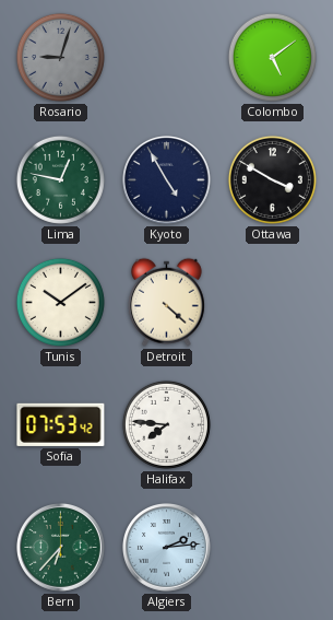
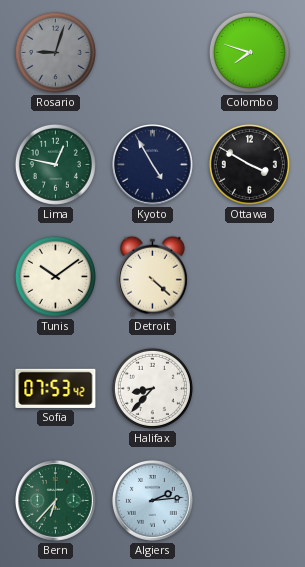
Colombo: 5:09 -> 7:48
Halifax: 7:46 -> 8:37
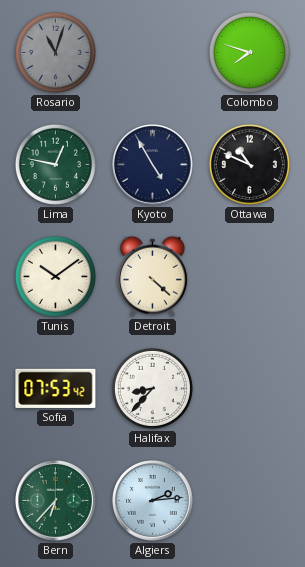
Rosario: 9:03 -> 11:03
Ottawa: 3:50 -> 10:49
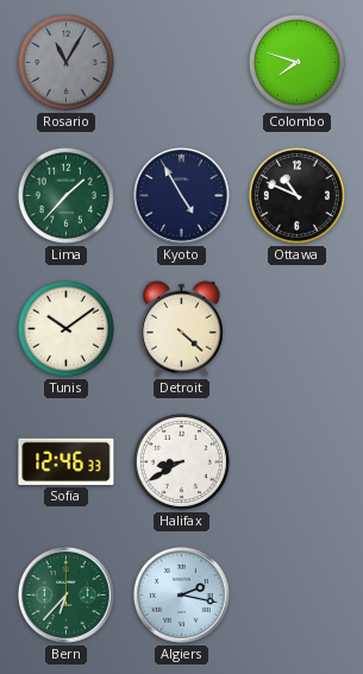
Rosario: 11:03 -> 11:05
Lima: 12:47 -> 1:37
Sofia: 07:53 -> 12:46
Halifax: 8:37 -> 8:40
Algiers: 2:14 -> 2:17
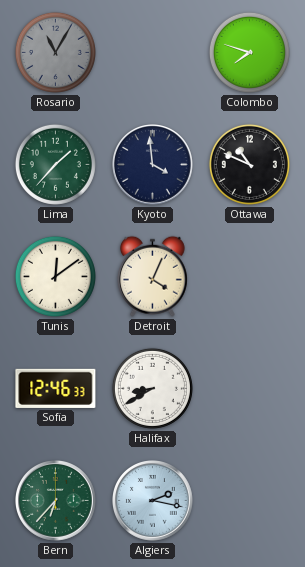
Kyoto: 4:55 -> 3:59
Tunis: 10:09 -> 12:09
Detroit: 4:22 -> 4:04
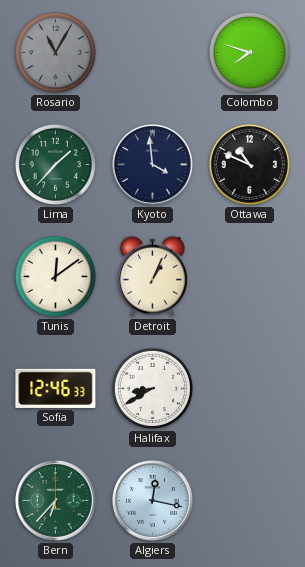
Detroit: 4:04 -> 1:04
Algiers: 2:17 -> 12:17
